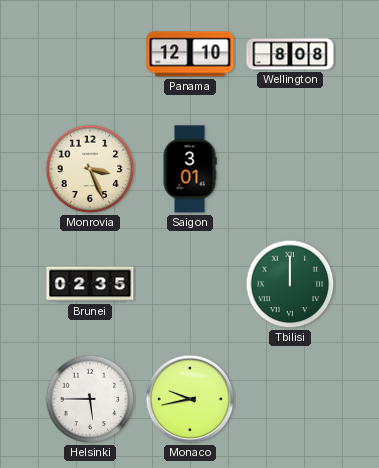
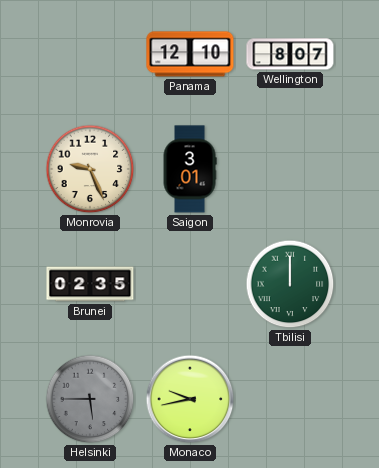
Wellington: 8:08 -> 8:07
Monrovia: 3:26 -> 9:26
Helsinki dial: white -> grey
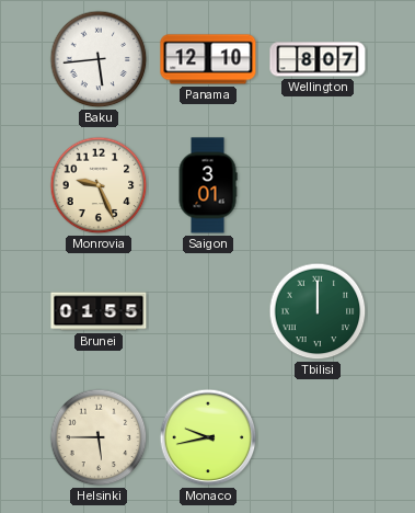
Baku: none -> 5:44
Brunei: 02:35 -> 01:55
Helsinki dial: grey -> cream
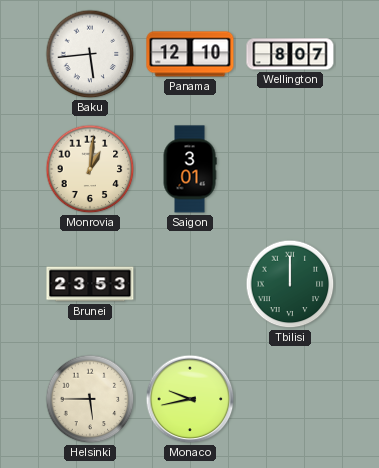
Monrovia: 9:26 -> 1:01
Brunei: 01:55 -> 23:53
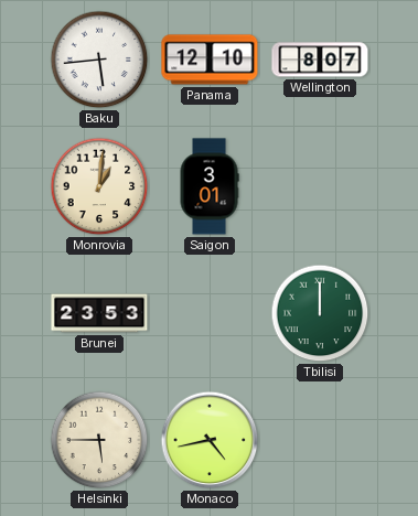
Monaco: 9:43 -> 4:43
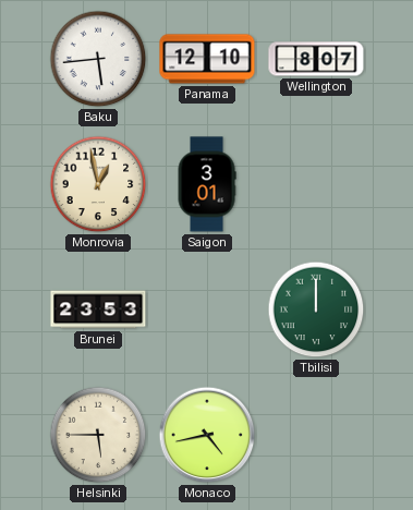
Monrovia: 1:01 -> 12:58
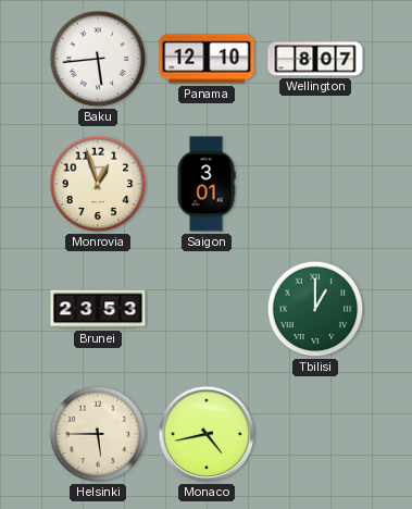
Monrovia: 12:58 -> 12:57
Tbilisi: 12:00 -> 1:00
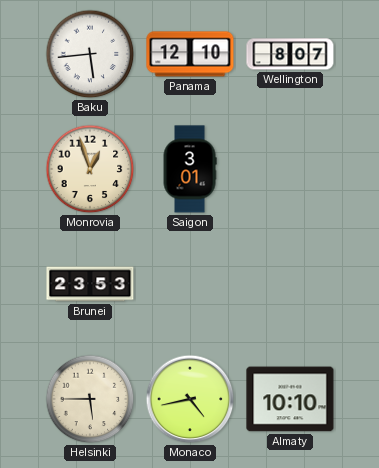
Tbilisi: 1:00 -> none
Almaty: none -> 10:10
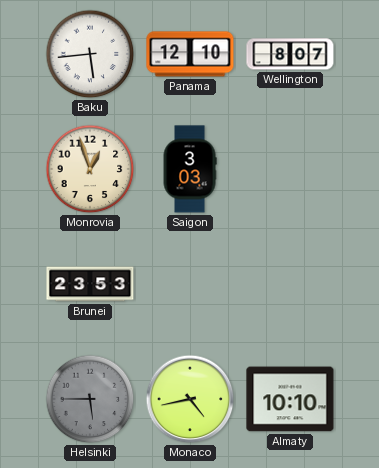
Saigon: 3:01 -> 3:03
Helsinki dial: cream -> grey
